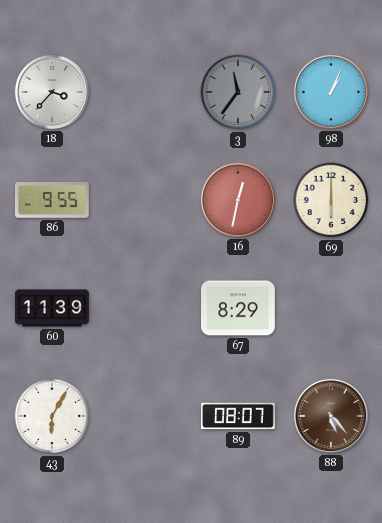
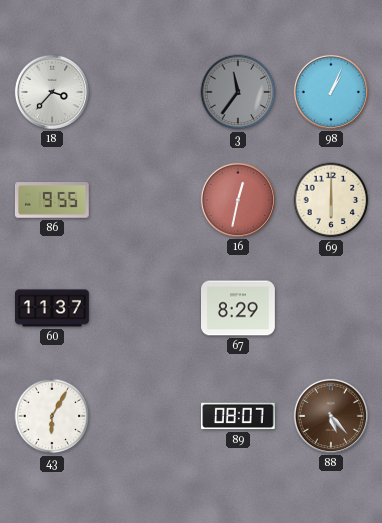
60: 11:39 -> 11:37
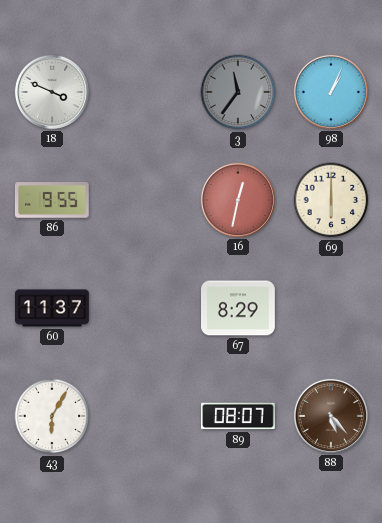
18: 3:37 -> 3:49
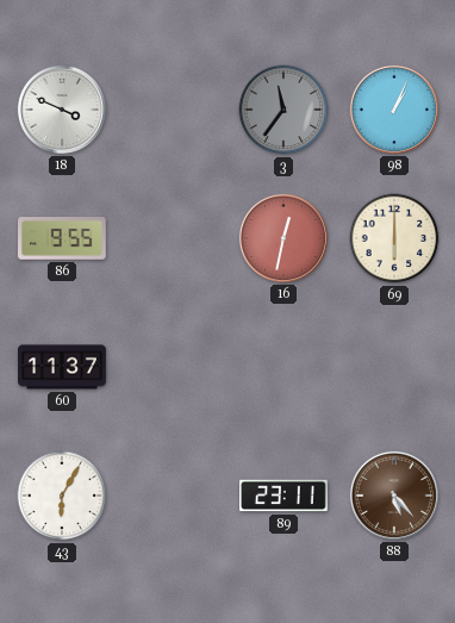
67: 8:29 -> none
89: 08:07 -> 23:11
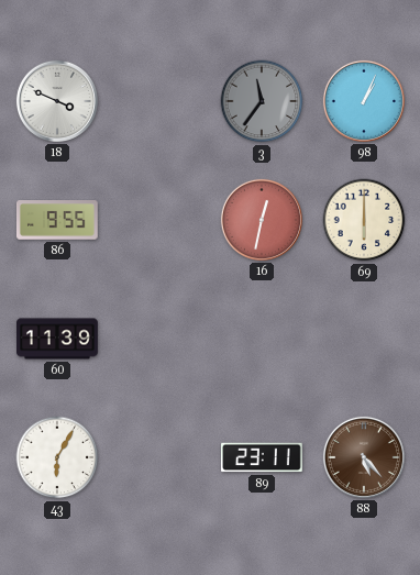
60: 11:37 -> 11:39
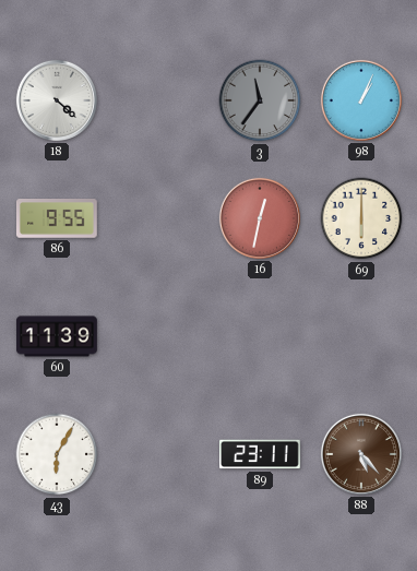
18: 3:49 -> 4:22
